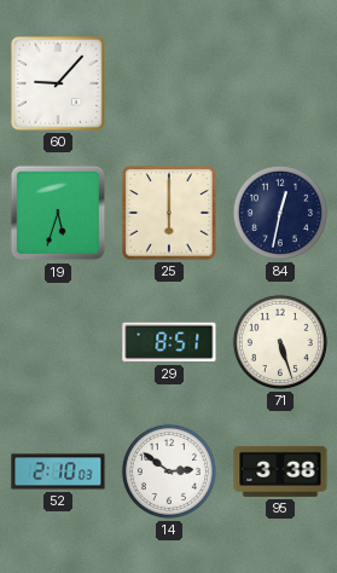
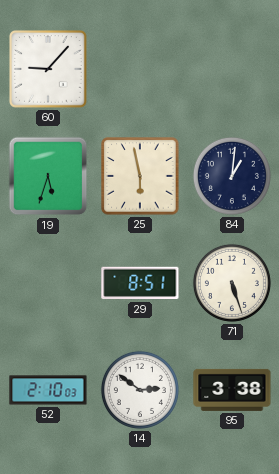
25: 6:00 -> 5:58
84: 12:32 -> 1:01
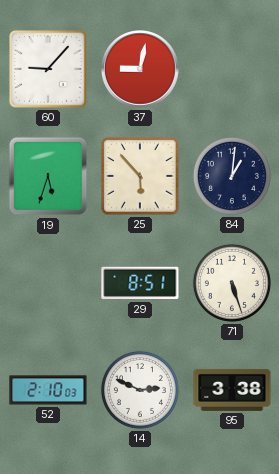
37: none -> 9:02
25: 5:58 -> 5:53
14: 2:51 -> 2:49
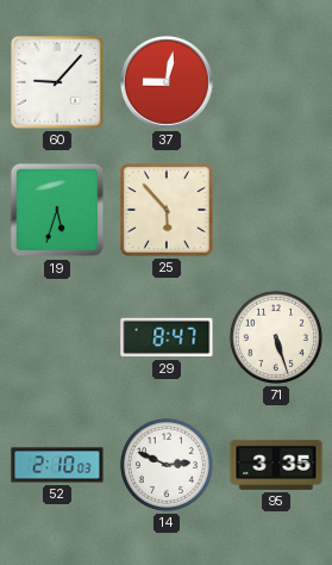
84: 1:01 -> none
29: 8:51 -> 8:47
95: 3:38 -> 3:35
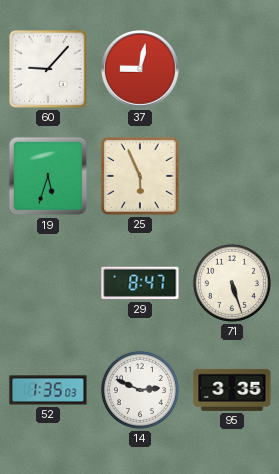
25: 5:53 -> 5:56
52: 2:10 -> 1:35
